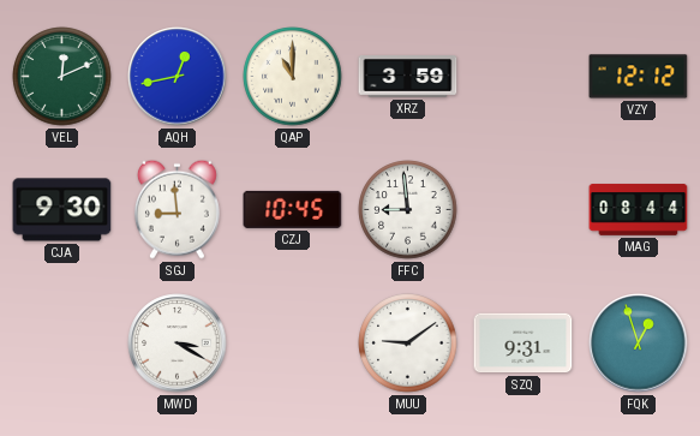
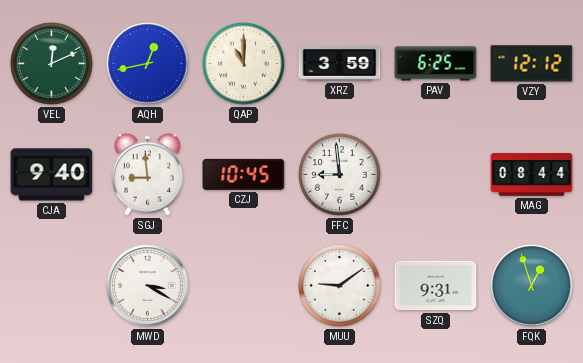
PAV: none -> 6:25
CJA: 9:30 -> 9:40
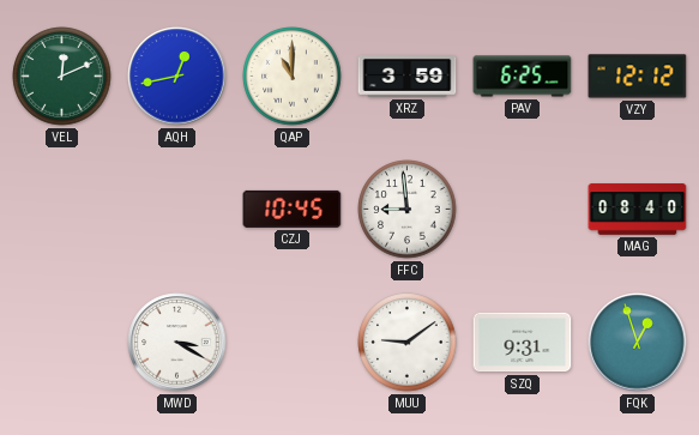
CJA: 9:40 -> none
SGJ: 8:59 -> none
MAG: 08:44 -> 08:40
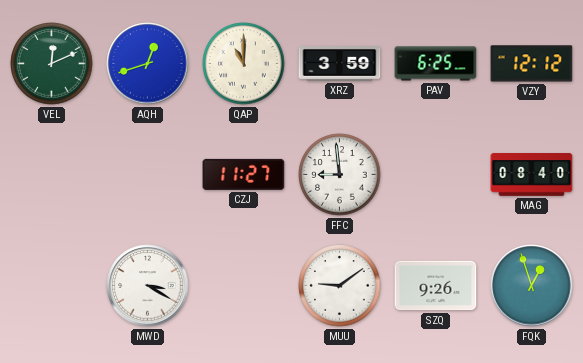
AQH: 12:43 -> 12:42
CZJ: 10:45 -> 11:27
SZQ: 9:31 -> 9:26
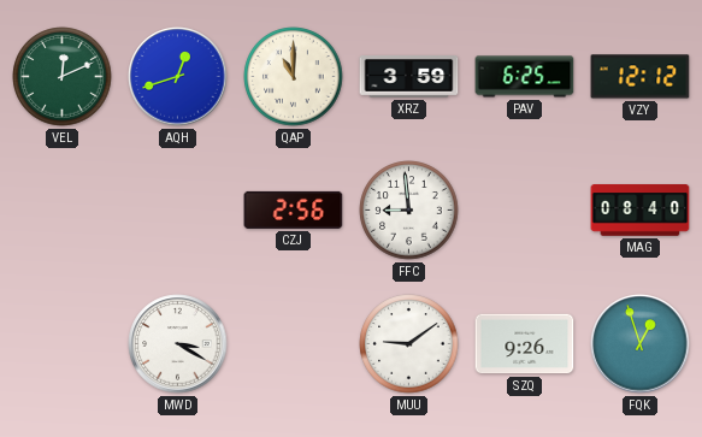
CZJ: 11:27 -> 2:56
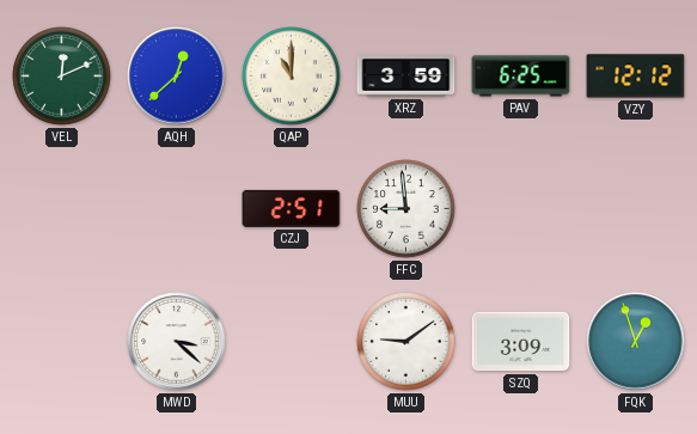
AQH: 12:42 -> 12:38
CZJ: 2:56 -> 2:51
MAG: 08:40 -> none
MWD: 3:20 -> 3:22
SZQ: 9:26 -> 3:09
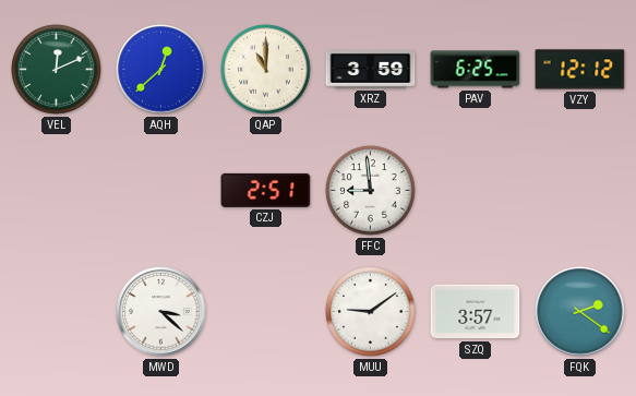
SZQ: 3:09 -> 3:57
FQK: 12:57 -> 2:21
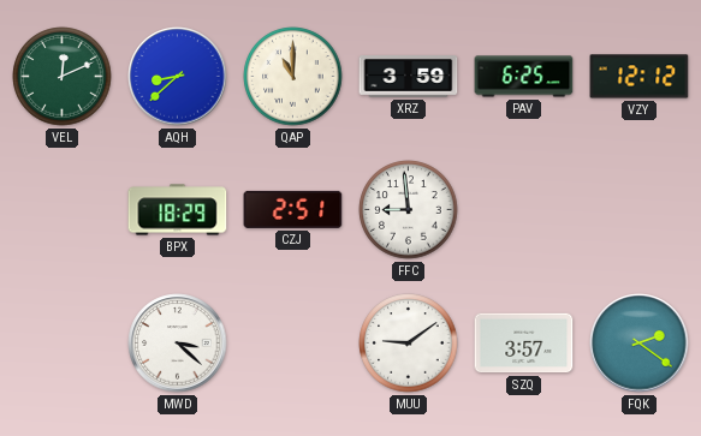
AQH: 12:38 -> 8:38
BPX: none -> 18:29
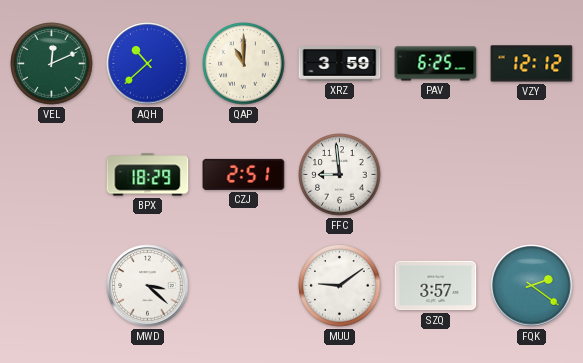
AQH: 8:38 -> 10:38
